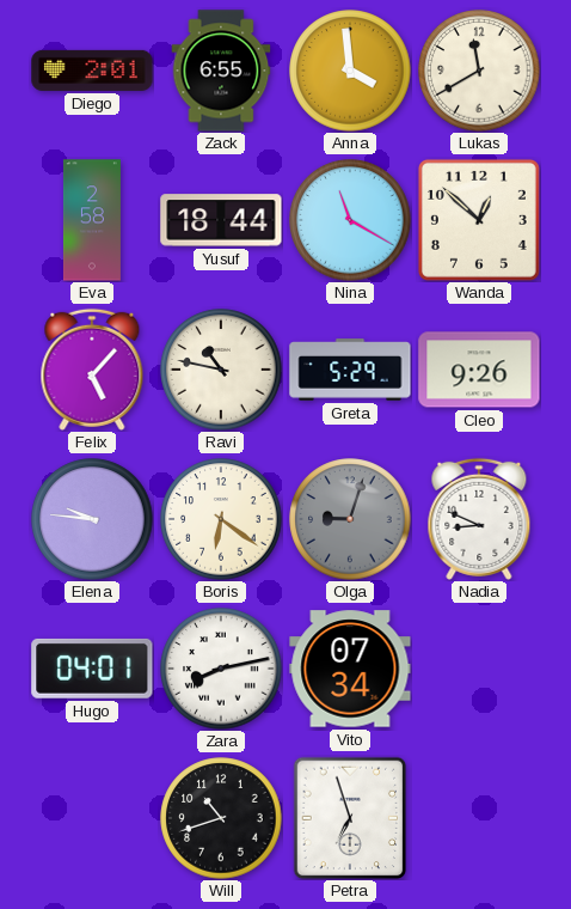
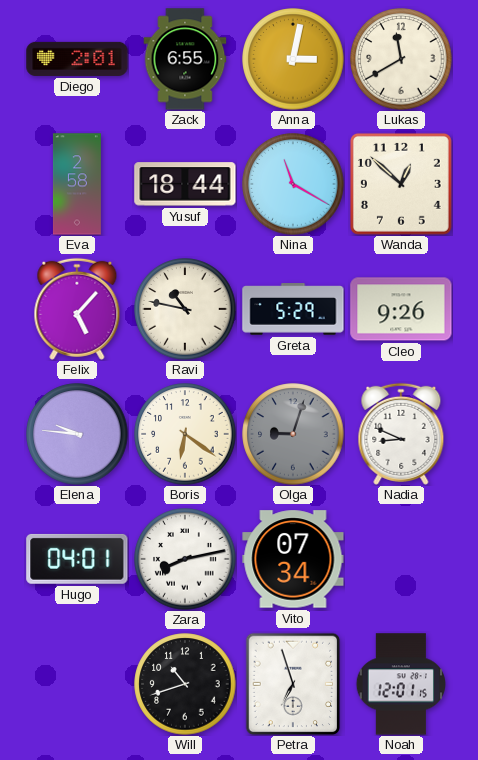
Anna: 3:59 -> 3:02
Noah: none -> 12:01
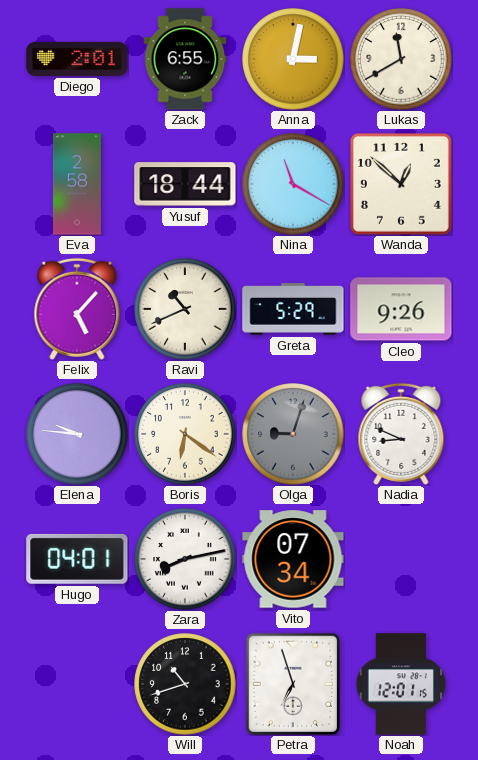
Ravi: 10:47 -> 10:41
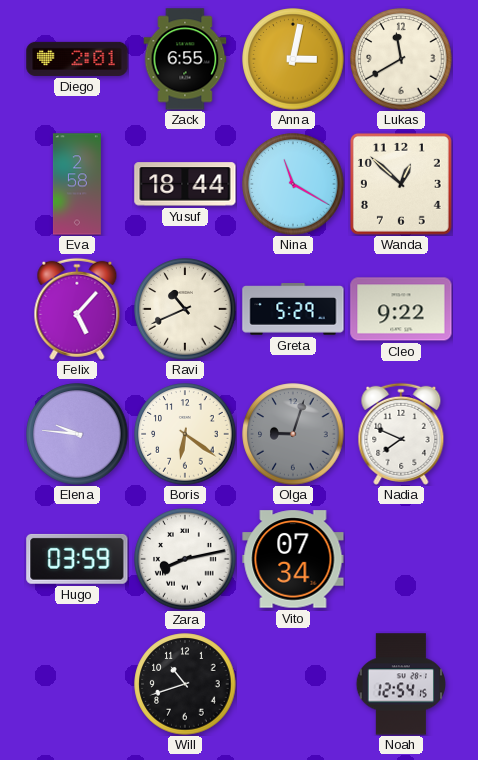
Cleo: 9:26 -> 9:22
Nadia: 8:49 -> 7:49
Hugo: 04:01 -> 03:59
Petra: 6:57 -> none
Noah: 12:01 -> 12:54
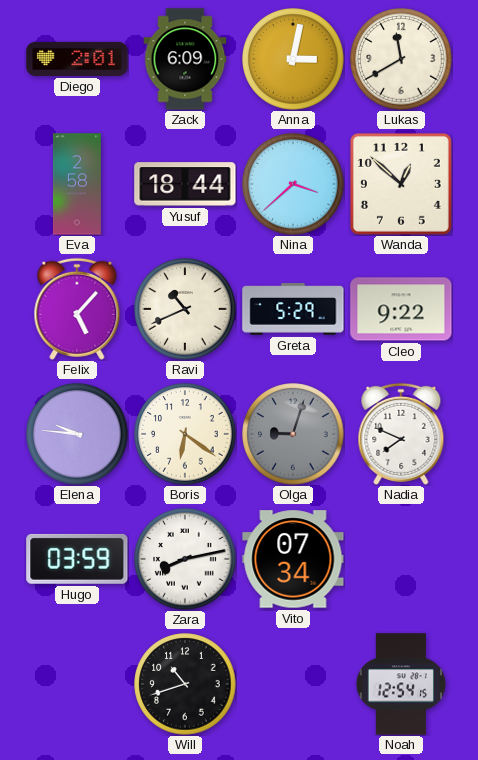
Zack: 6:55 -> 6:09
Nina: 11:20 -> 3:38
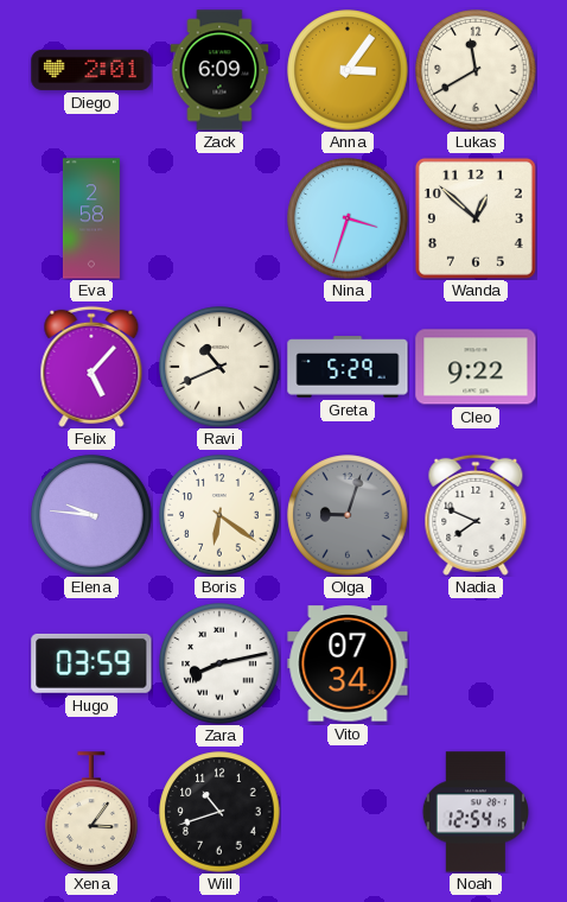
Anna: 3:02 -> 3:06
Yusuf: 18:44 -> none
Nina: 3:38 -> 3:33
Xena: none -> 3:06
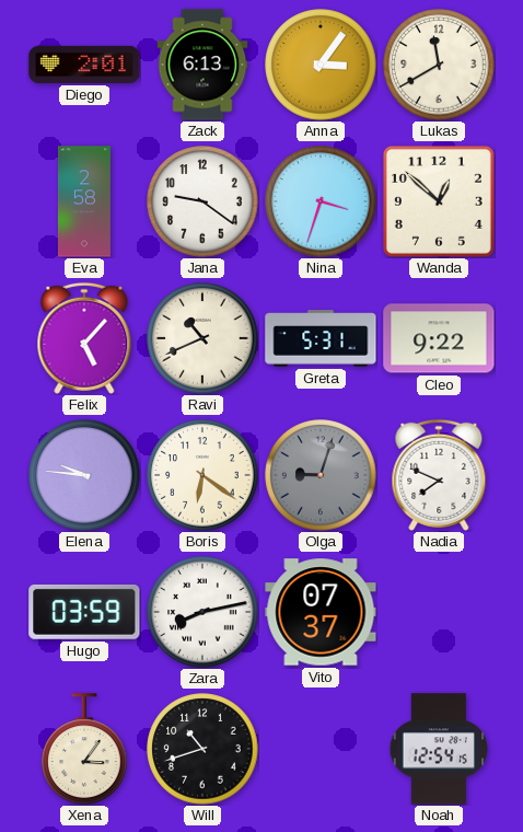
Zack: 6:09 -> 6:13
Jana: none -> 9:21
Greta: 5:29 -> 5:31
Vito: 07:34 -> 07:37
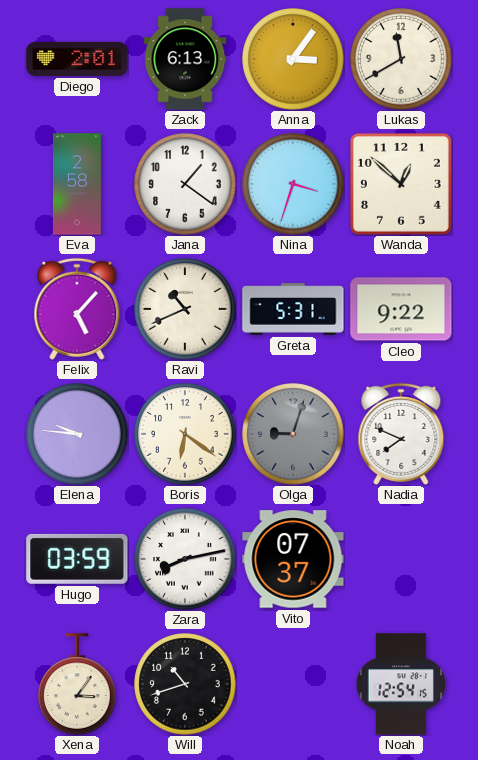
Jana: 9:21 -> 1:21
